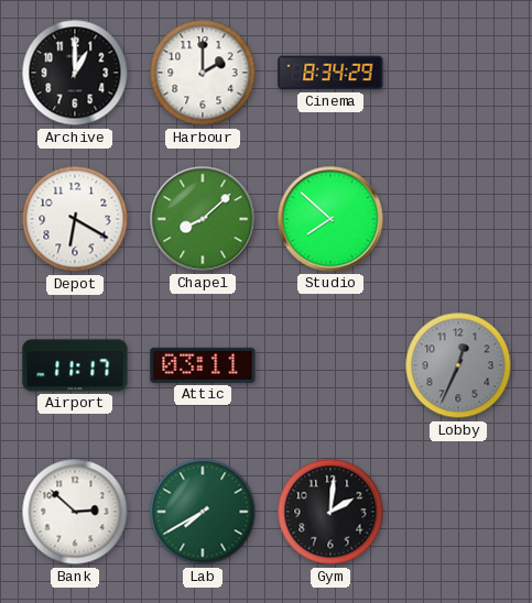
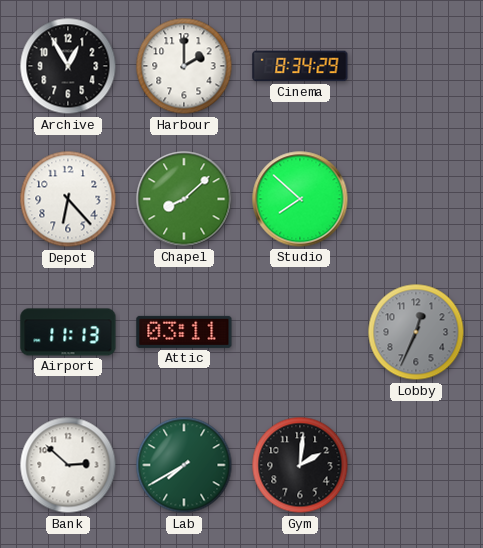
Archive: 1:00 -> 12:55
Depot: 6:20 -> 6:23
Airport: 11:17 -> 11:13
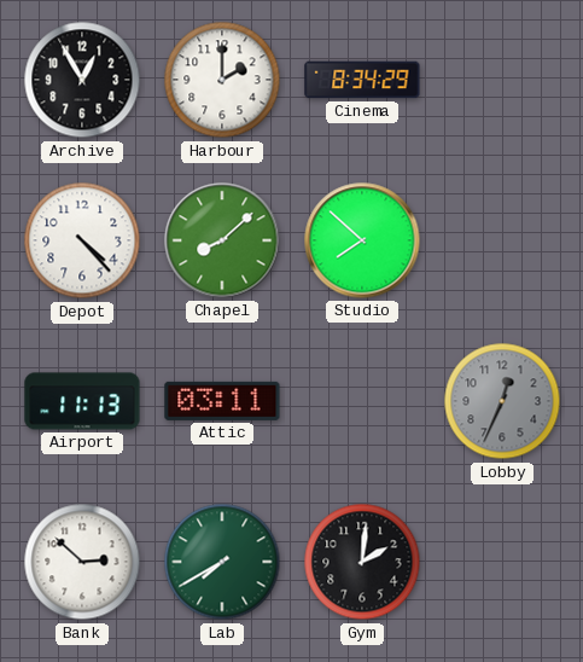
Depot: 6:23 -> 4:23
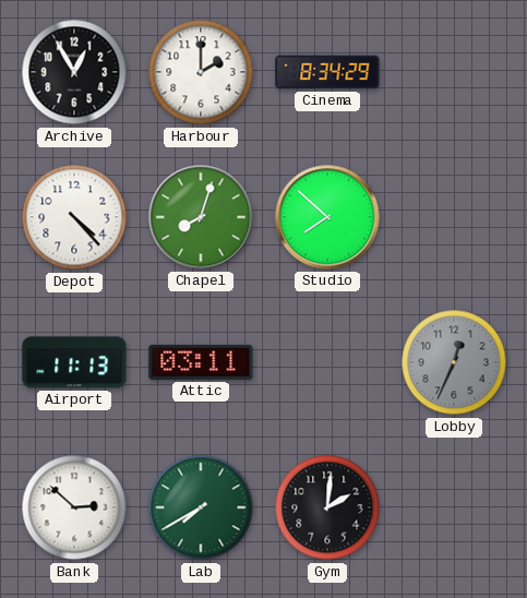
Chapel: 8:08 -> 8:03
